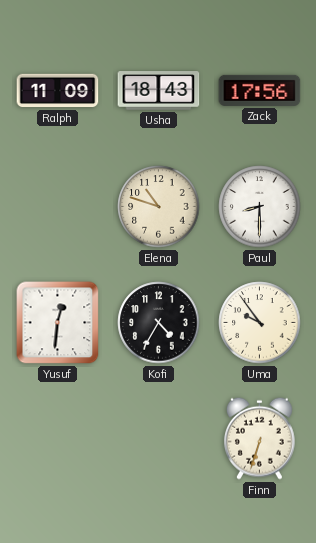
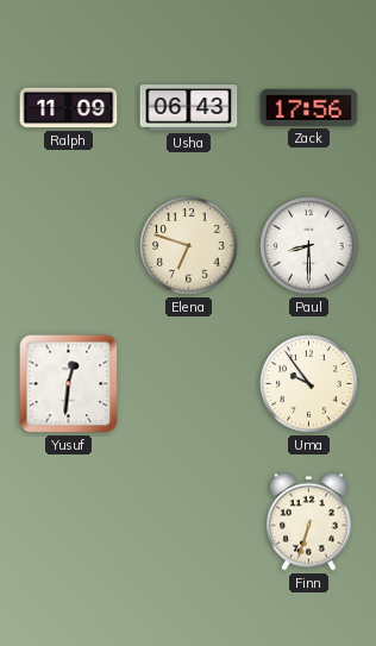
Usha: 18:43 -> 06:43
Elena: 10:48 -> 6:48
Kofi: 4:35 -> none
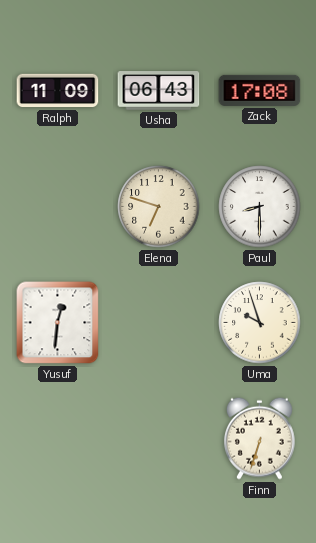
Zack: 17:56 -> 17:08
Uma: 9:54 -> 9:57
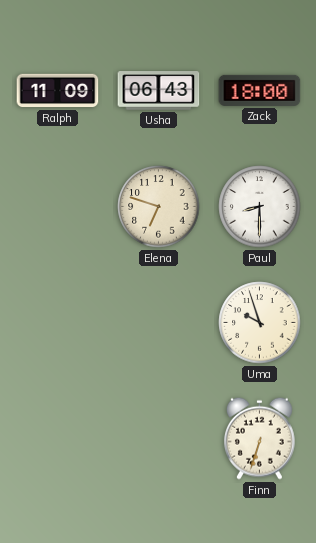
Zack: 17:08 -> 18:00
Yusuf: 12:31 -> none
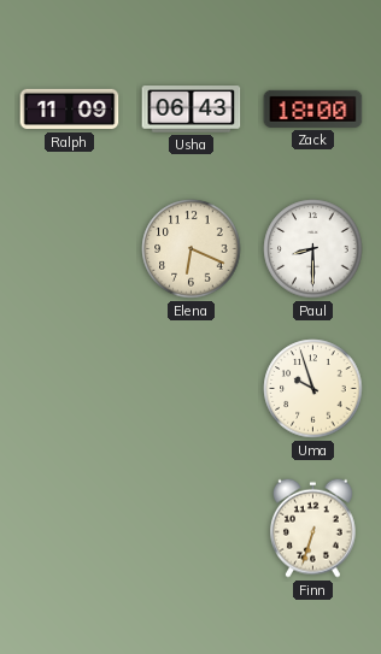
Elena: 6:48 -> 6:19
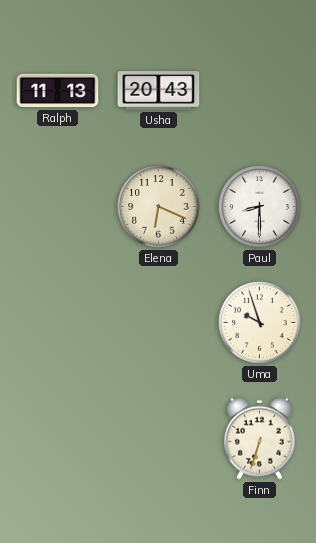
Ralph: 11:09 -> 11:13
Usha: 06:43 -> 20:43
Zack: 18:00 -> none
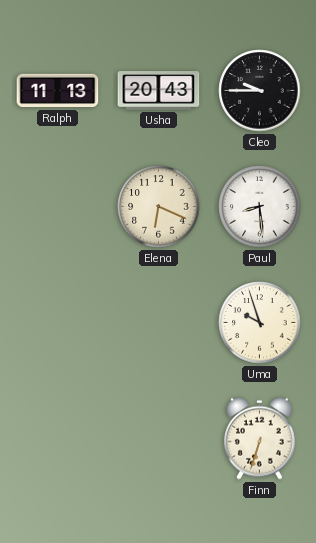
Cleo: none -> 9:45
Paul: 8:30 -> 8:29
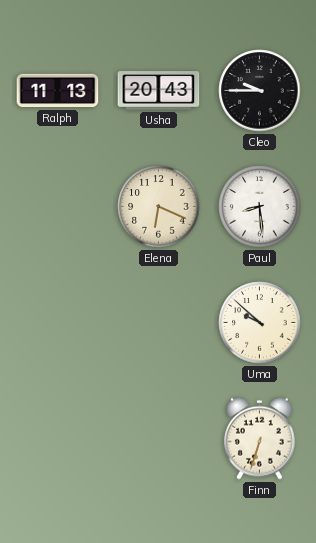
Uma: 9:57 -> 9:52
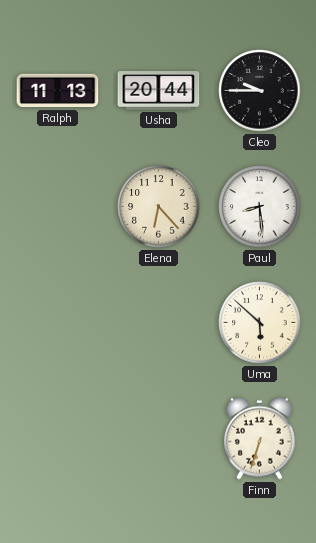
Usha: 20:43 -> 20:44
Elena: 6:19 -> 6:23
Uma: 9:52 -> 5:52
